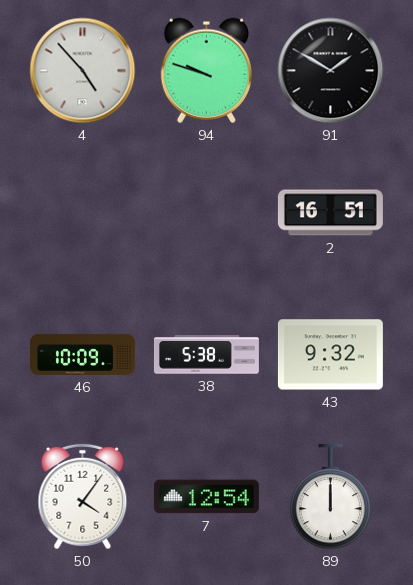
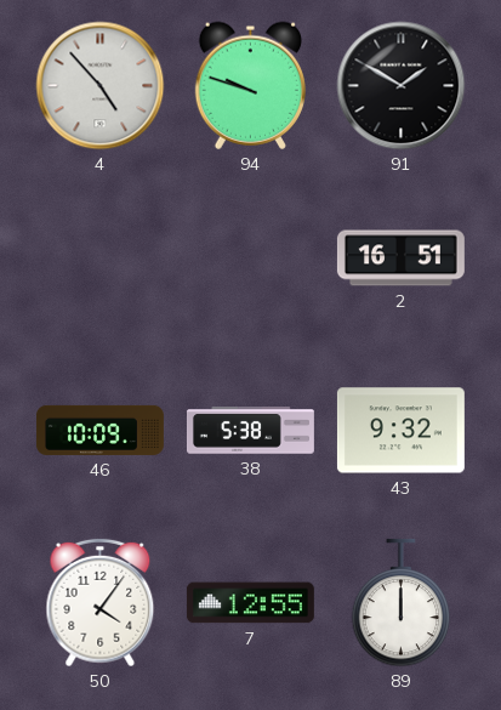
7: 12:54 -> 12:55
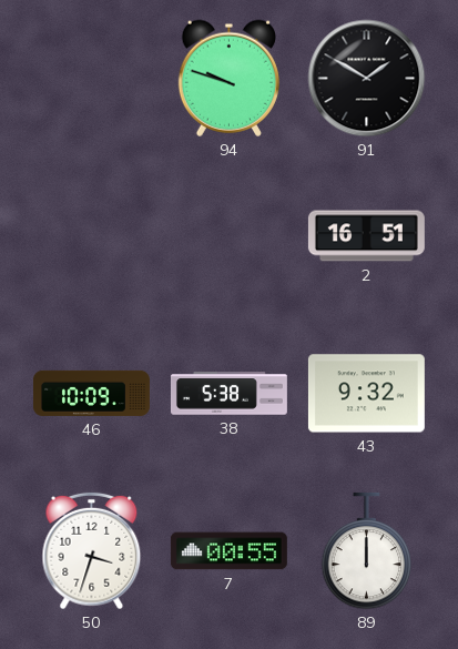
4: 4:53 -> none
50: 4:06 -> 3:33
7: 12:55 -> 00:55
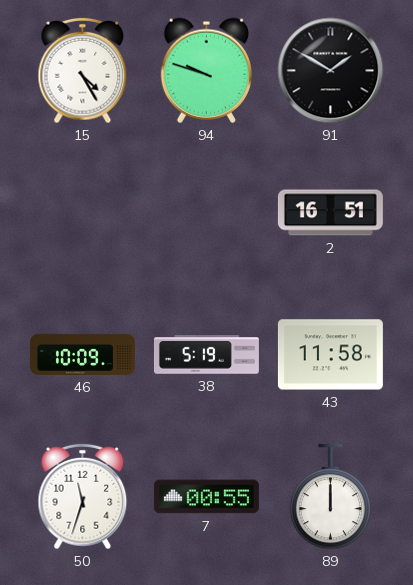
15: none -> 4:25
38: 5:38 -> 5:19
43: 9:32 -> 11:58
50: 3:33 -> 11:33
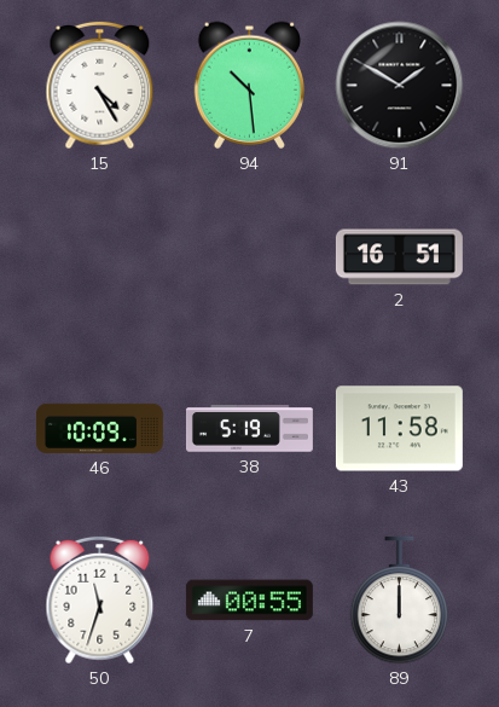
94: 9:48 -> 10:29
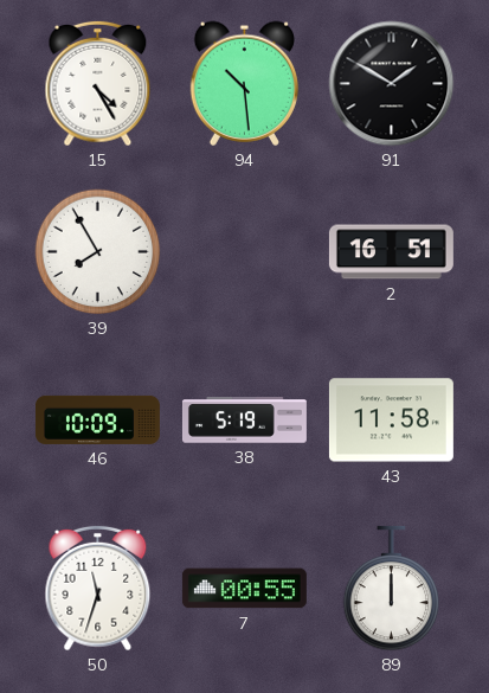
39: none -> 7:55
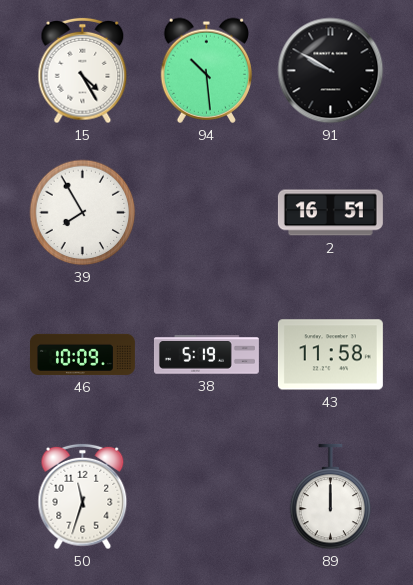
91: 1:50 -> 9:50
7: 00:55 -> none
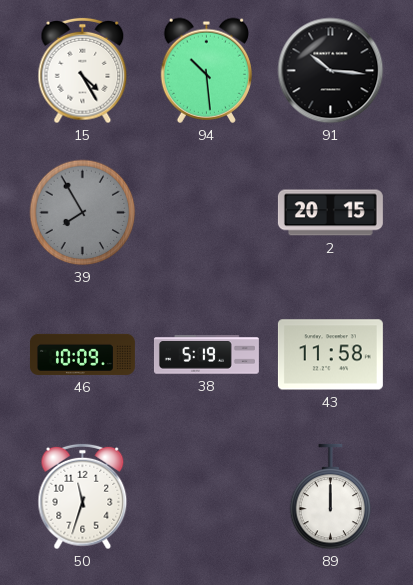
91: 9:50 -> 10:16
39 dial: white -> grey
2: 16:51 -> 20:15
